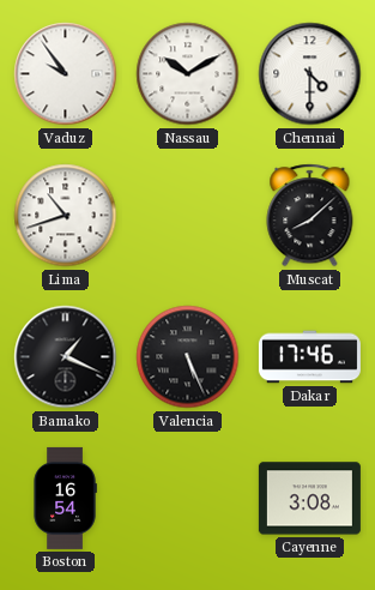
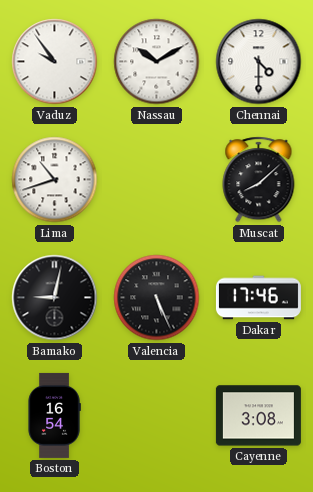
Bamako: 1:19 -> 9:02
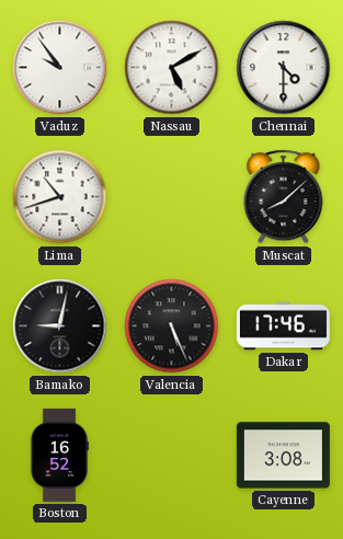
Nassau: 10:10 -> 5:10
Boston: 16:54 -> 16:52
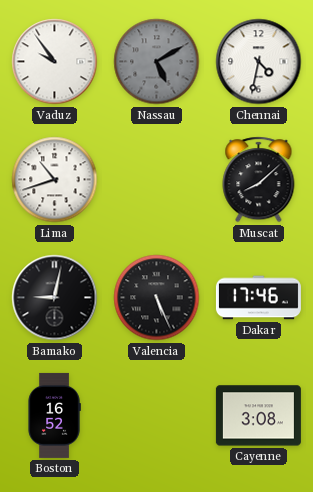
Nassau dial: white -> grey
Chennai: 4:30 -> 4:32
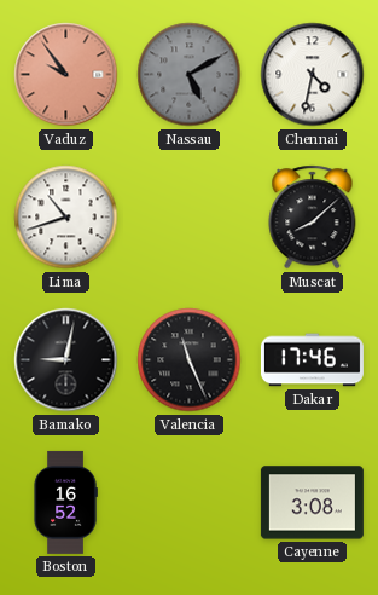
Vaduz dial: white -> salmon
Valencia: 5:26 -> 11:26
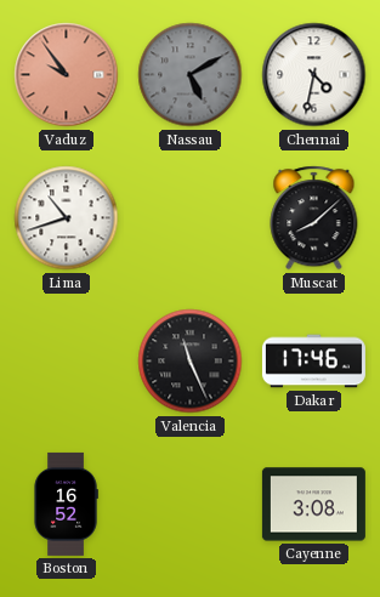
Bamako: 9:02 -> none
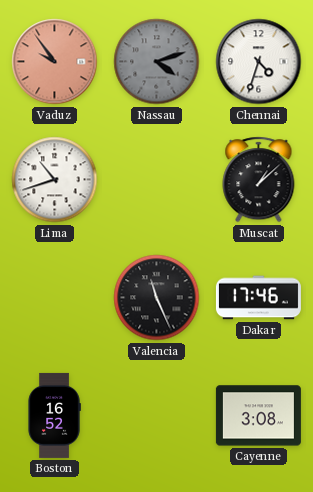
Nassau: 5:10 -> 4:12
Chennai: 4:32 -> 4:33
Muscat: 8:08 -> 1:08
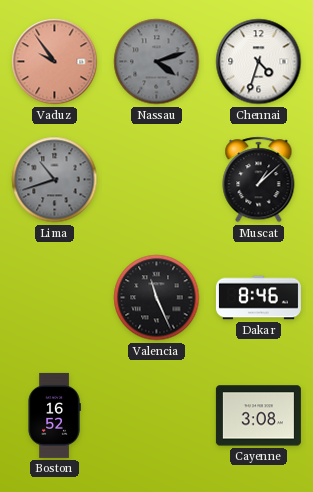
Lima dial: white -> grey
Dakar: 17:46 -> 8:46
